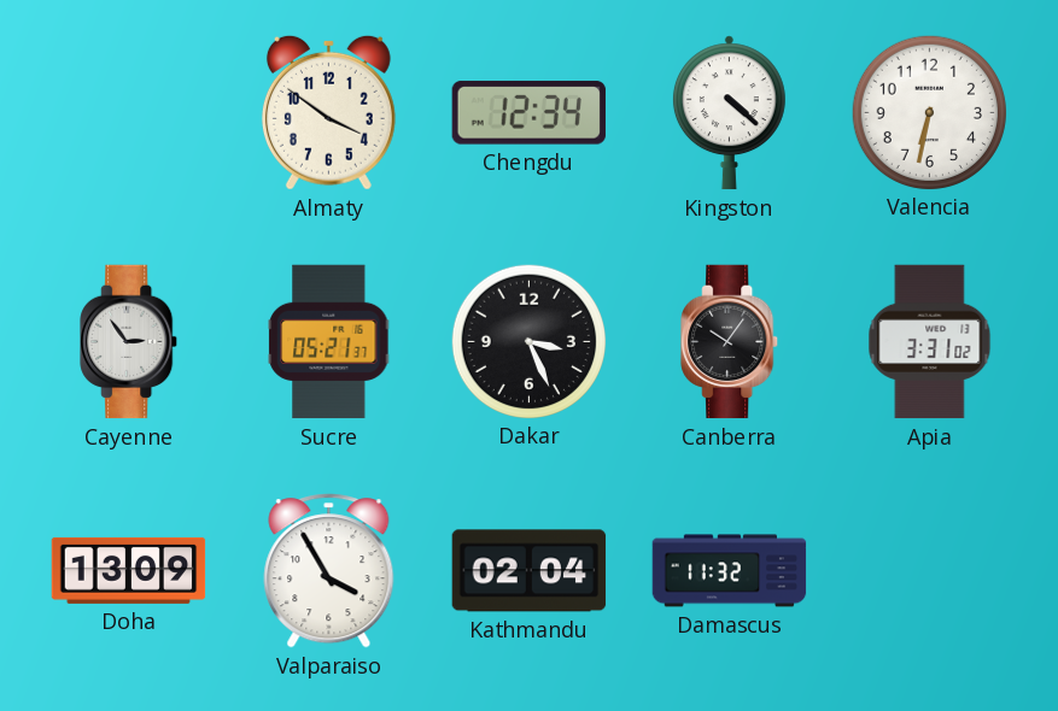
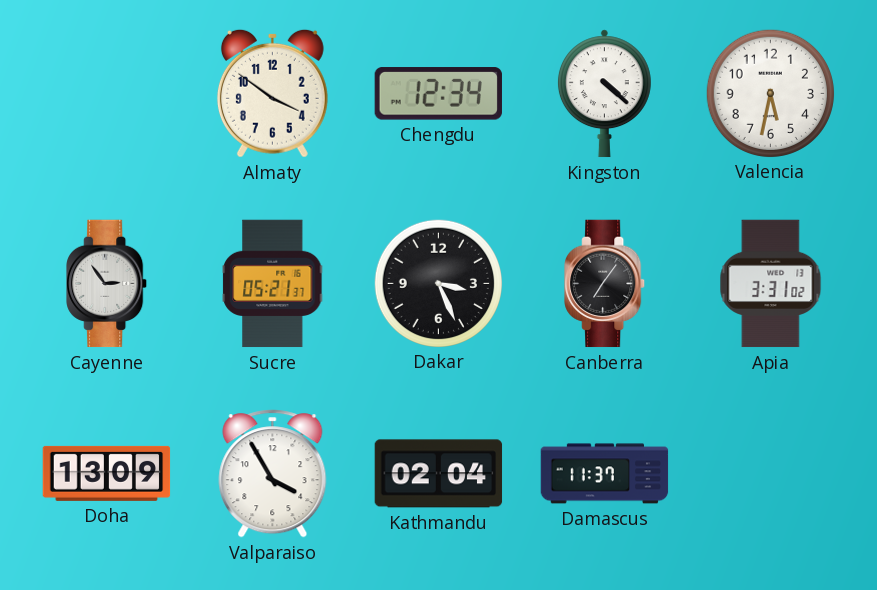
Valencia: 6:32 -> 5:32
Canberra: 10:06 -> 7:06
Damascus: 11:32 -> 11:37
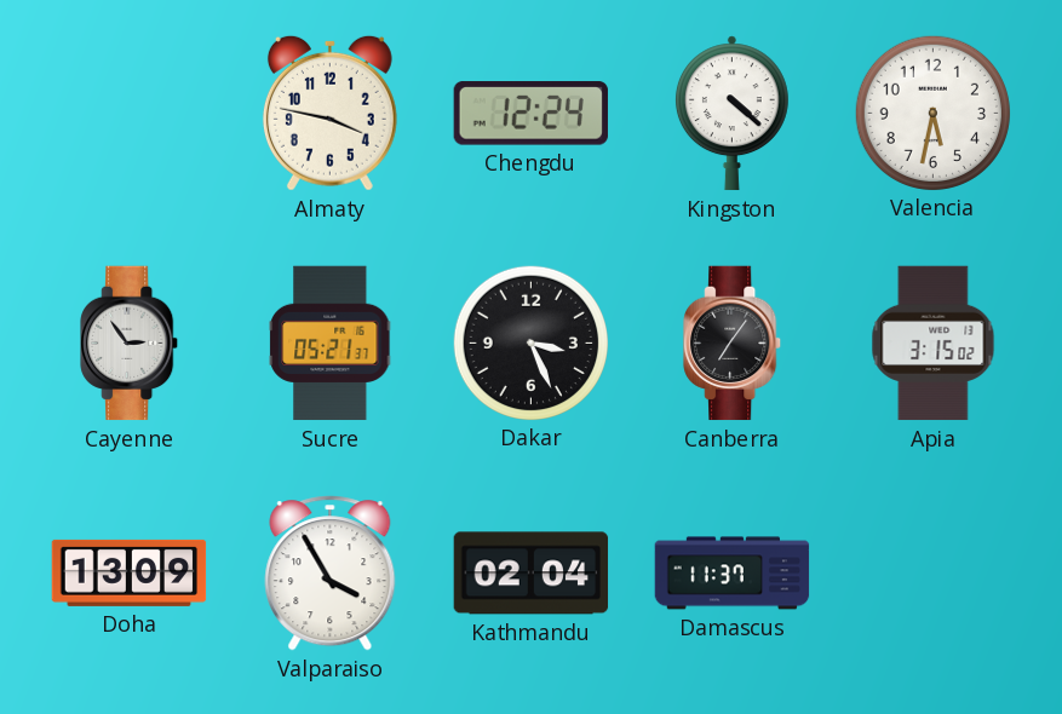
Almaty: 3:51 -> 3:47
Chengdu: 12:34 -> 12:24
Apia: 3:31 -> 3:15
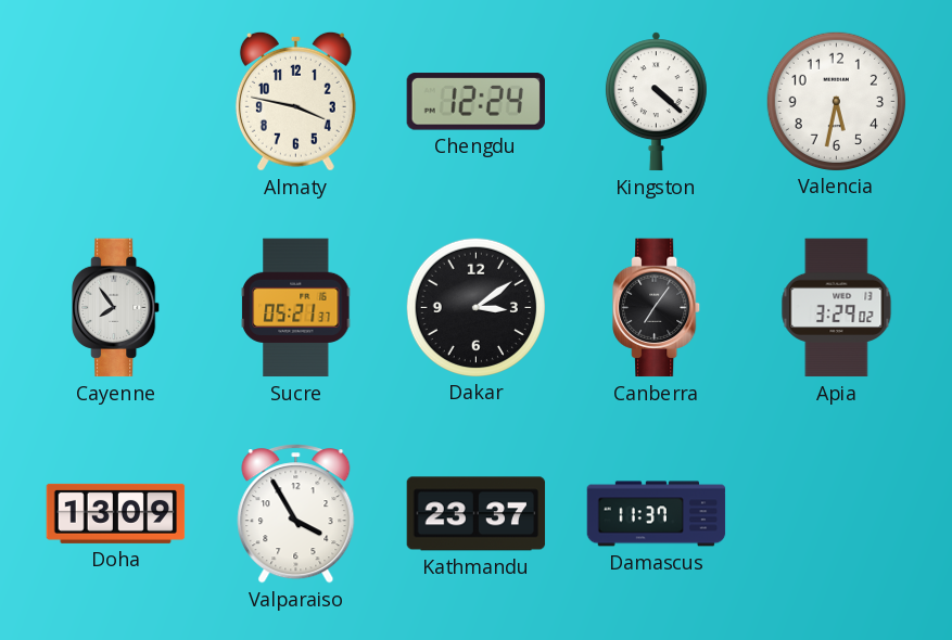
Cayenne: 2:54 -> 7:54
Dakar: 3:26 -> 3:09
Apia: 3:15 -> 3:29
Kathmandu: 02:04 -> 23:37
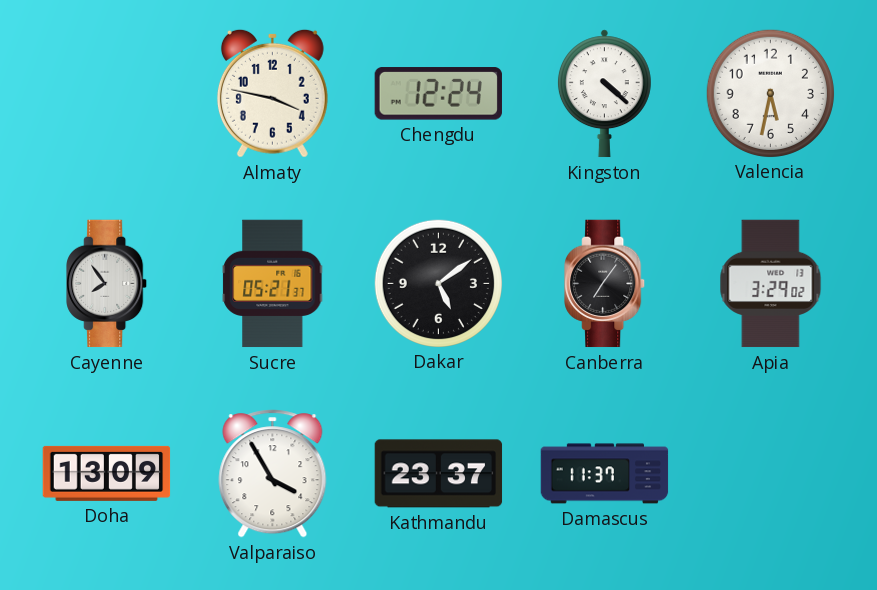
Dakar: 3:09 -> 5:09
